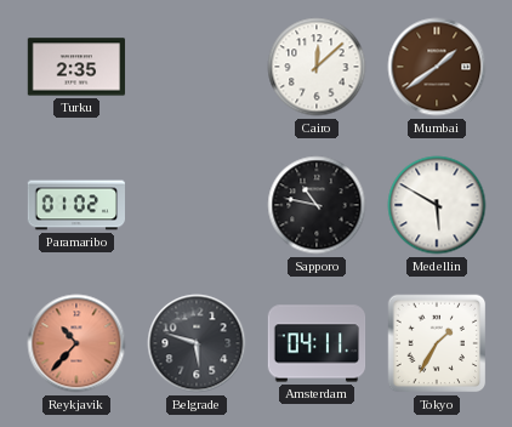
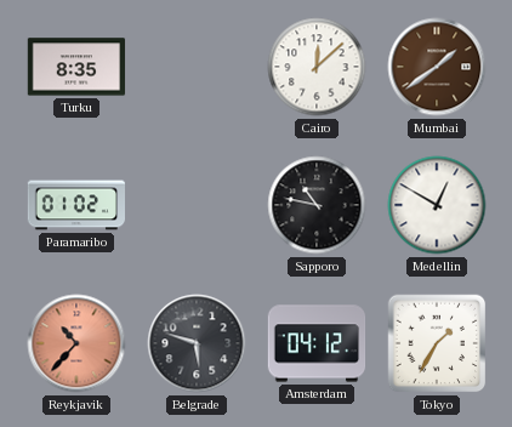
Turku: 2:35 -> 8:35
Medellin: 5:50 -> 12:50
Amsterdam: 04:11 -> 04:12
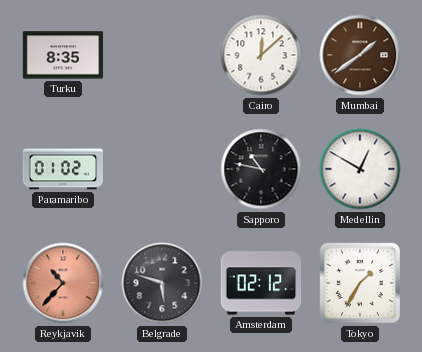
Amsterdam: 04:12 -> 02:12
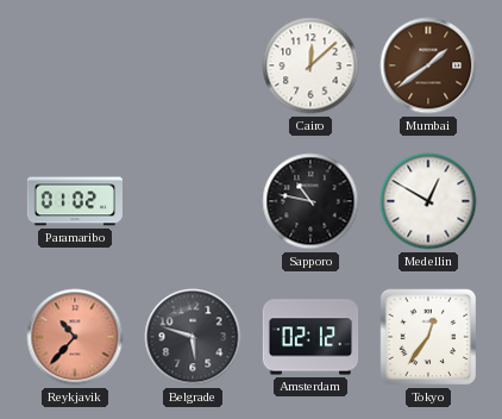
Turku: 8:35 -> none
Tokyo: 1:35 -> 12:36
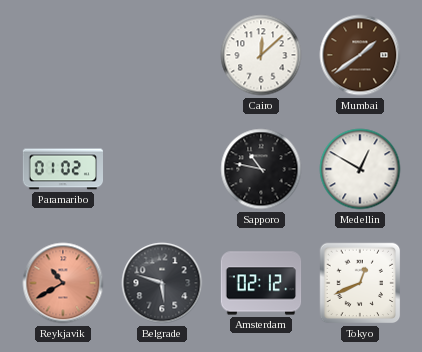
Reykjavik: 10:37 -> 10:40
Tokyo: 12:36 -> 12:41
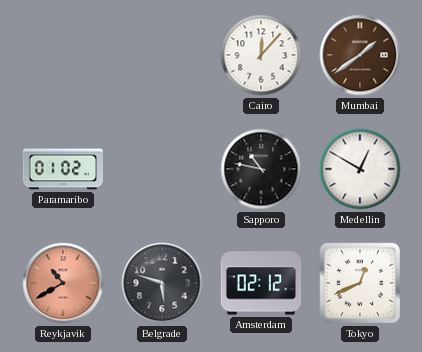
Cairo: 12:08 -> 12:07
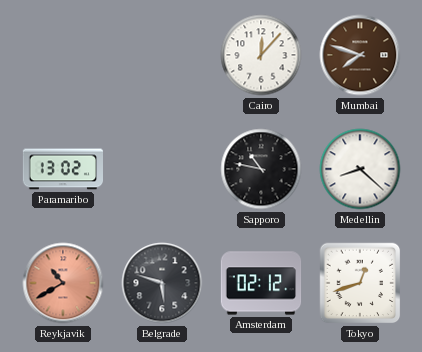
Mumbai: 1:39 -> 7:48
Paramaribo: 01:02 -> 13:02
Medellin: 12:50 -> 8:22
Tokyo: 12:41 -> 12:42
